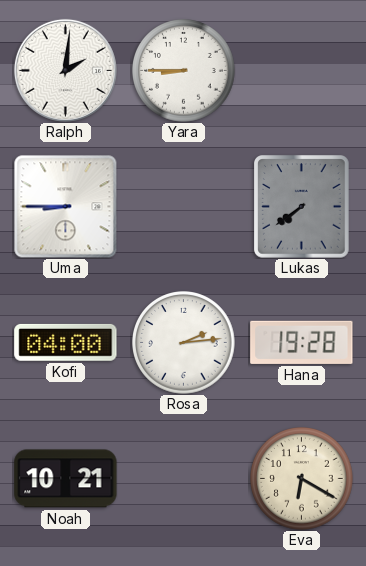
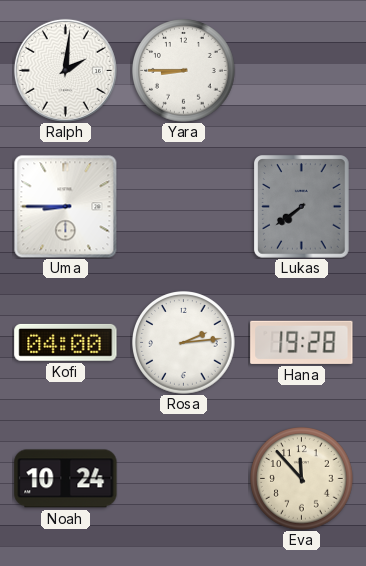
Noah: 10:21 -> 10:24
Eva: 6:20 -> 11:53
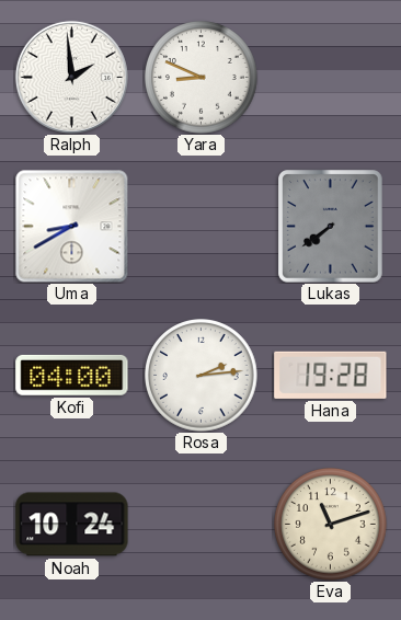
Ralph: 2:01 -> 1:59
Yara: 8:45 -> 8:49
Uma: 8:45 -> 8:40
Eva: 11:53 -> 11:12
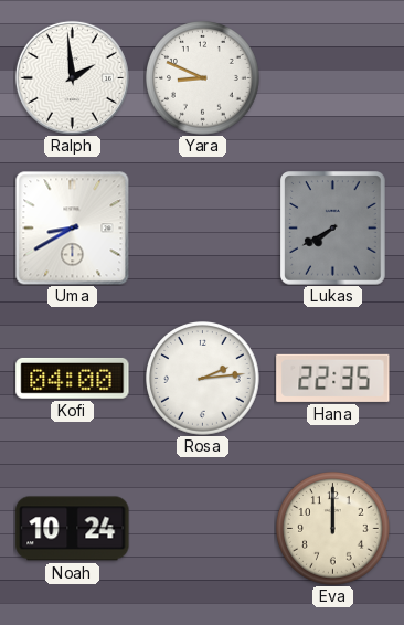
Lukas: 7:39 -> 7:40
Hana: 19:28 -> 22:35
Eva: 11:12 -> 12:00
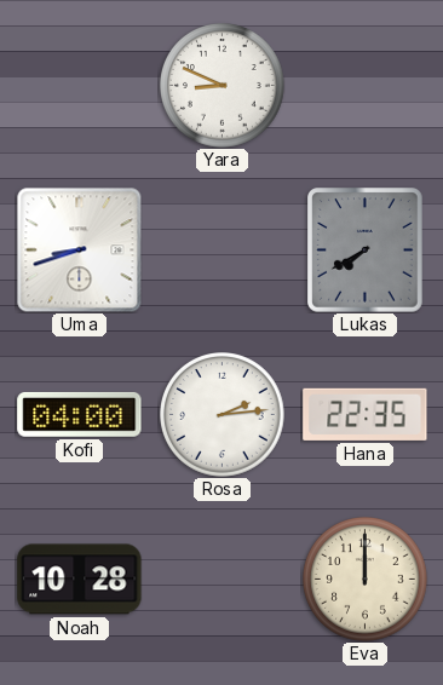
Ralph: 1:59 -> none
Uma: 8:40 -> 8:42
Noah: 10:24 -> 10:28
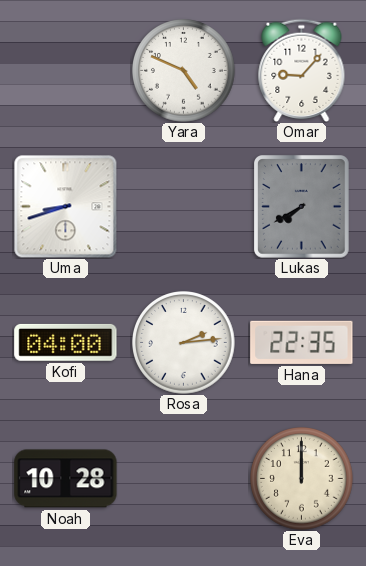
Yara: 8:49 -> 4:49
Omar: none -> 9:07
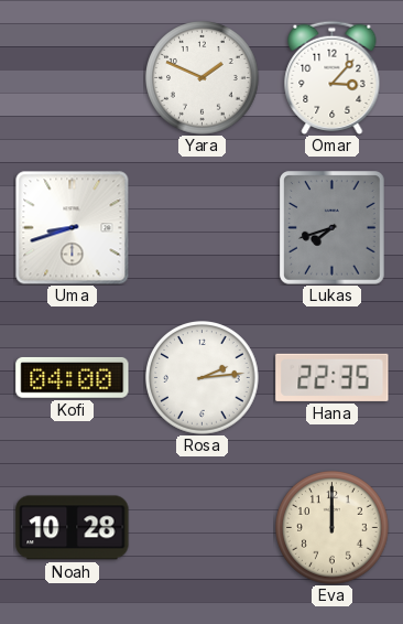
Yara: 4:49 -> 1:49
Omar: 9:07 -> 3:07
Lukas: 7:40 -> 7:42
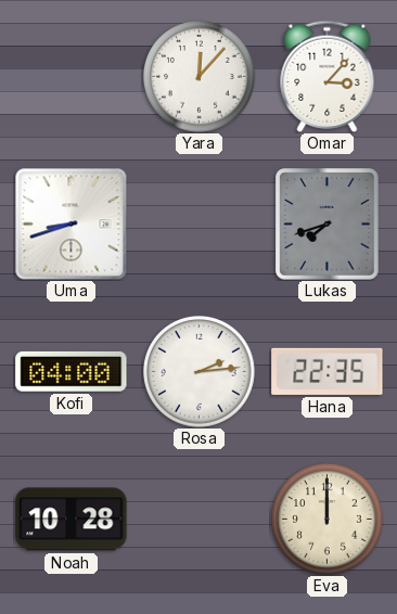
Yara: 1:49 -> 12:07
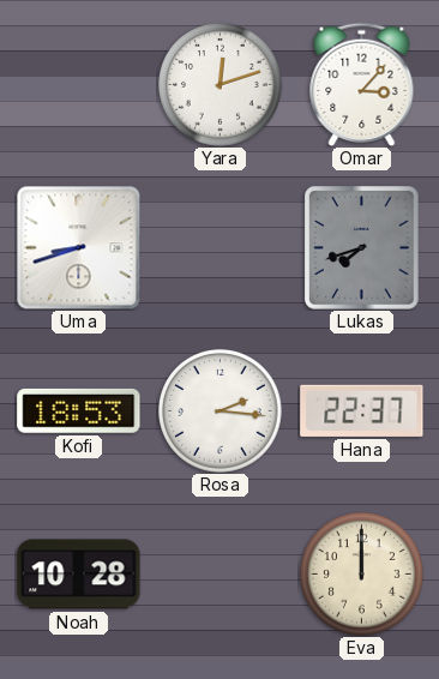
Yara: 12:07 -> 12:12
Kofi: 04:00 -> 18:53
Rosa: 2:14 -> 2:16
Hana: 22:35 -> 22:37
